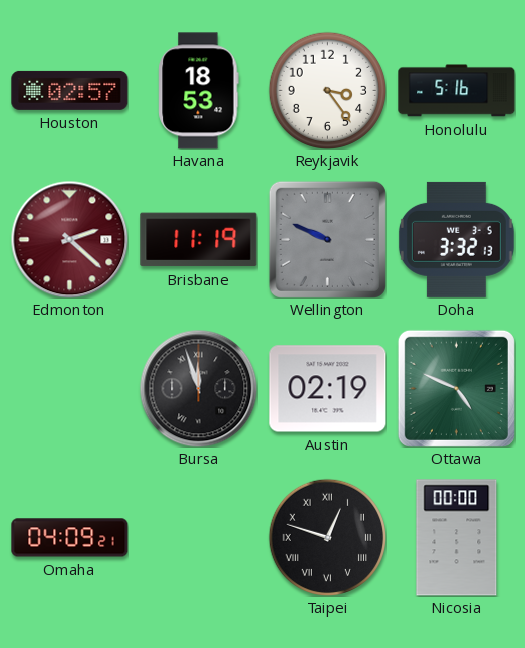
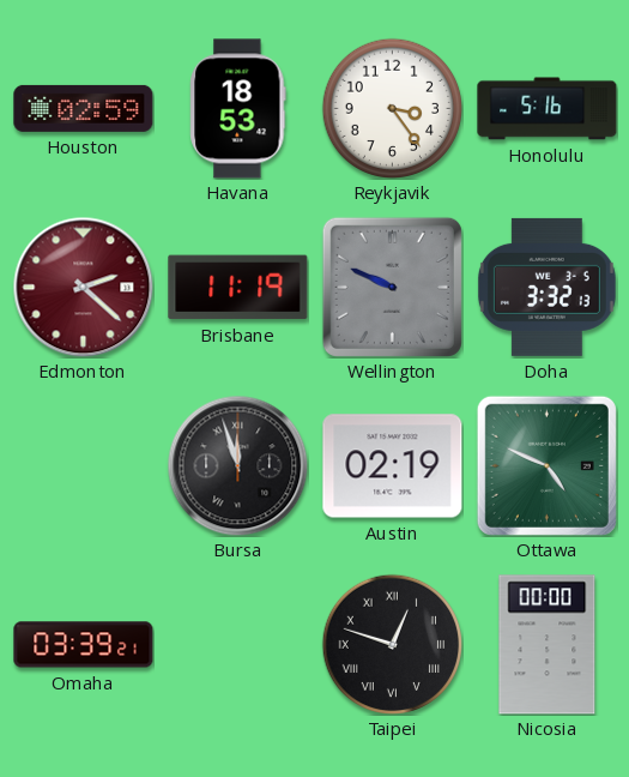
Houston: 02:57 -> 02:59
Omaha: 04:09 -> 03:39
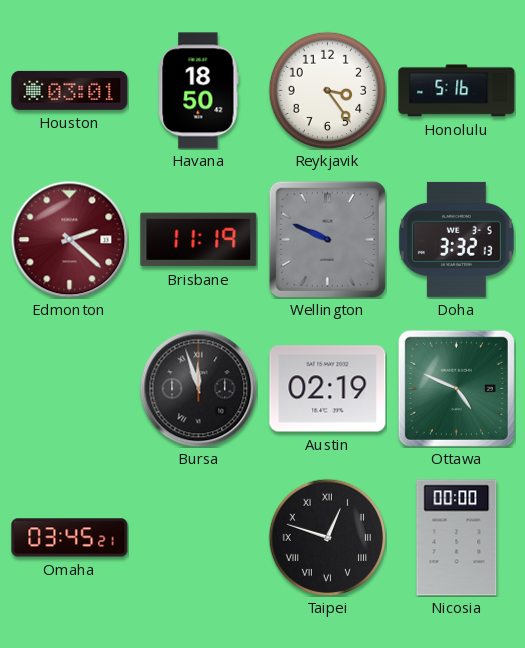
Houston: 02:59 -> 03:01
Havana: 18:53 -> 18:50
Omaha: 03:39 -> 03:45
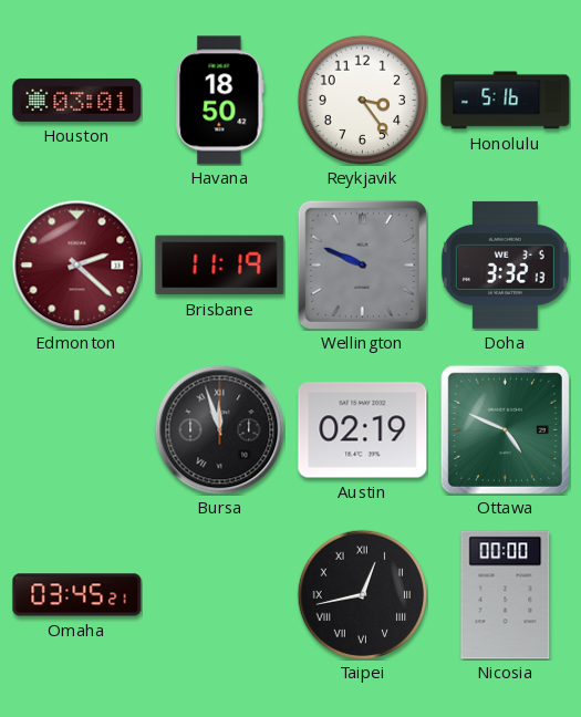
Taipei: 12:48 -> 12:43
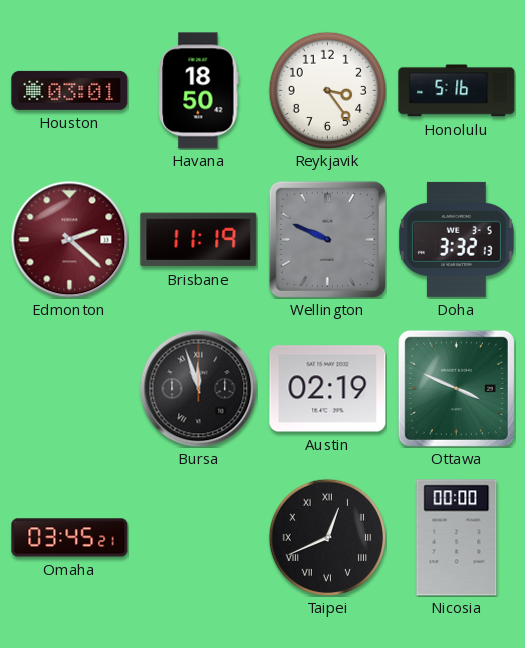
Ottawa: 4:49 -> 3:49
Taipei: 12:43 -> 12:41
